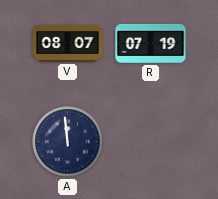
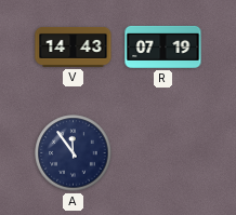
V: 08:07 -> 14:43
A: 11:59 -> 11:54
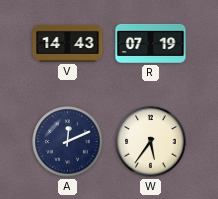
A: 11:54 -> 12:11
W: none -> 5:36
